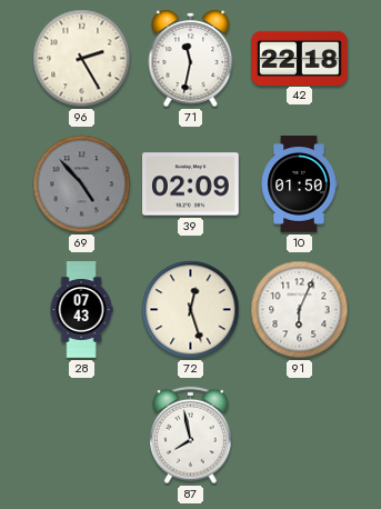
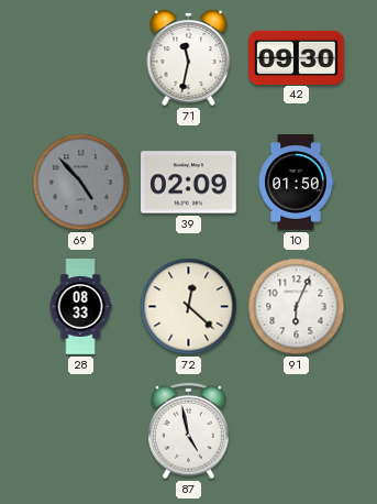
96: 2:25 -> none
42: 22:18 -> 09:30
28: 07:43 -> 08:33
72: 12:27 -> 12:22
87: 7:58 -> 4:58
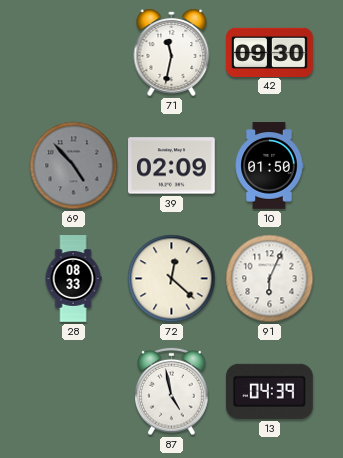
13: none -> 04:39
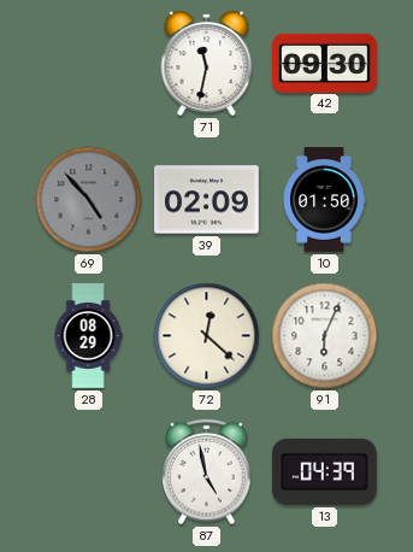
28: 08:33 -> 08:29
